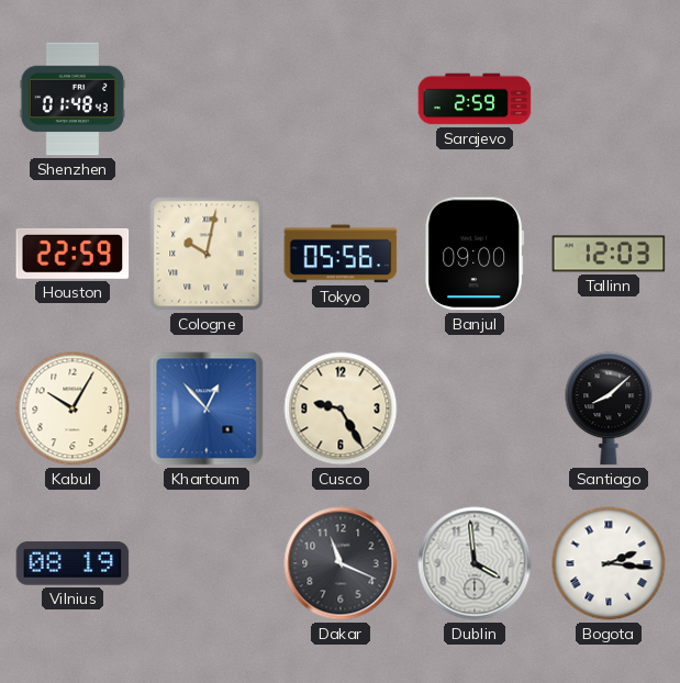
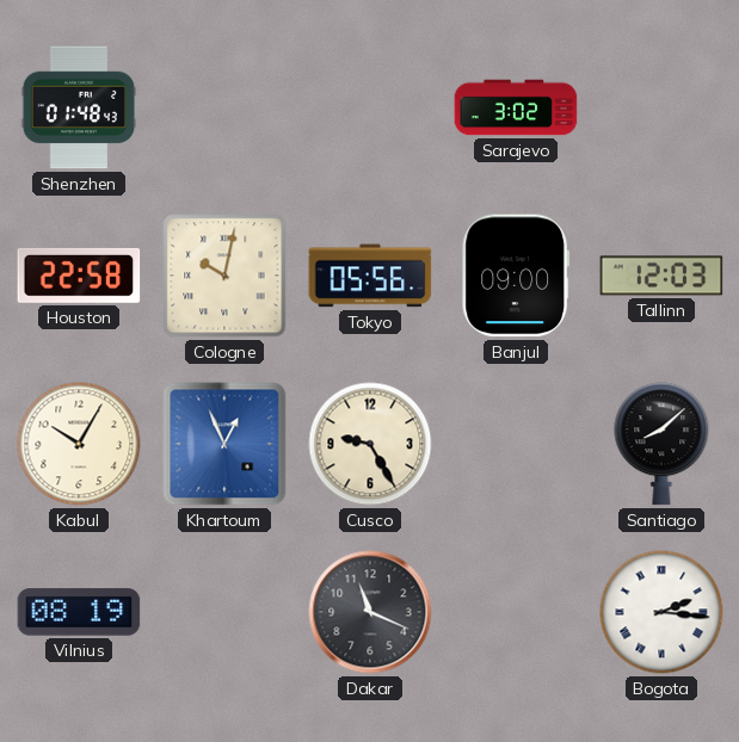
Sarajevo: 2:59 -> 3:02
Houston: 22:59 -> 22:58
Khartoum: 12:53 -> 12:56
Dublin: 3:59 -> none
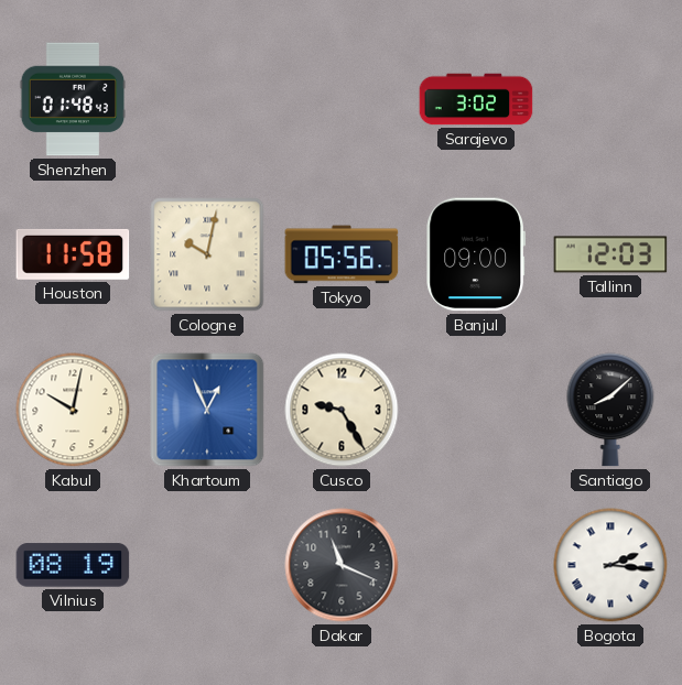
Houston: 22:58 -> 11:58
Kabul: 10:05 -> 10:02
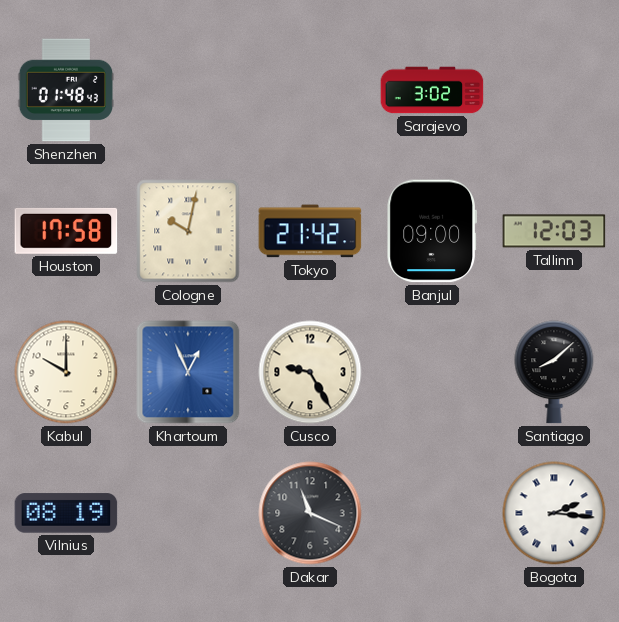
Houston: 11:58 -> 17:58
Tokyo: 05:56 -> 21:42
Kabul: 10:02 -> 10:00
